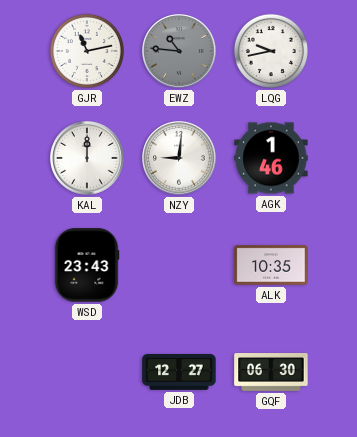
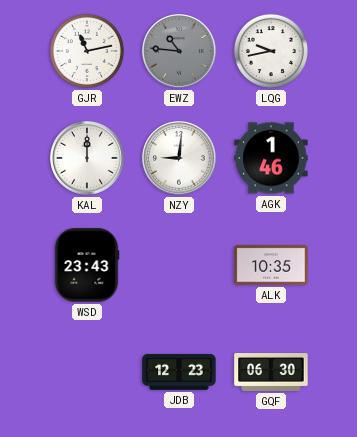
JDB: 12:27 -> 12:23
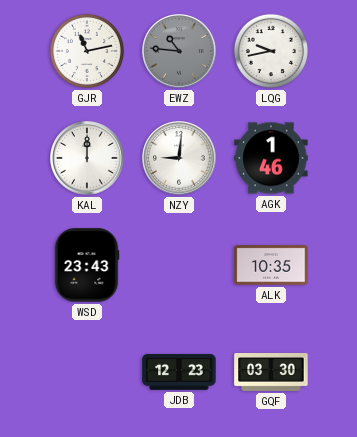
GQF: 06:30 -> 03:30
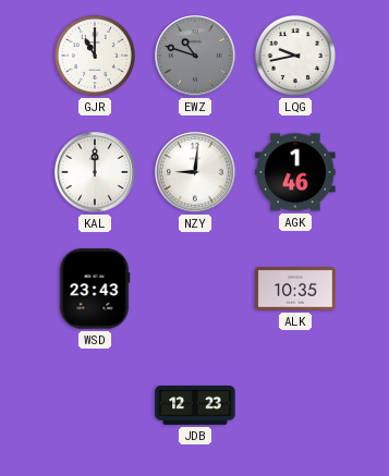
GJR: 11:13 -> 11:00
EWZ: 10:46 -> 10:48
GQF: 03:30 -> none
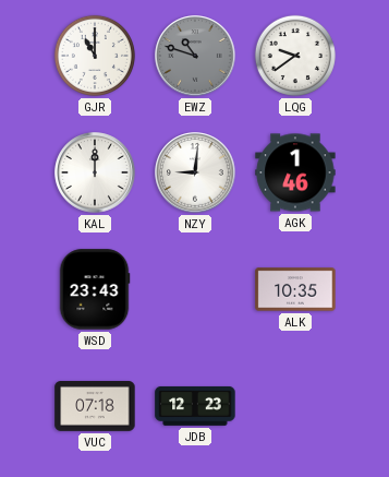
LQG: 9:43 -> 9:39
VUC: none -> 07:18
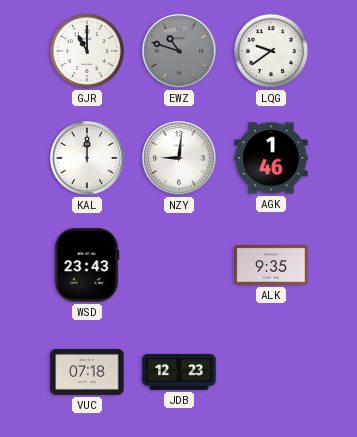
ALK: 10:35 -> 9:35
